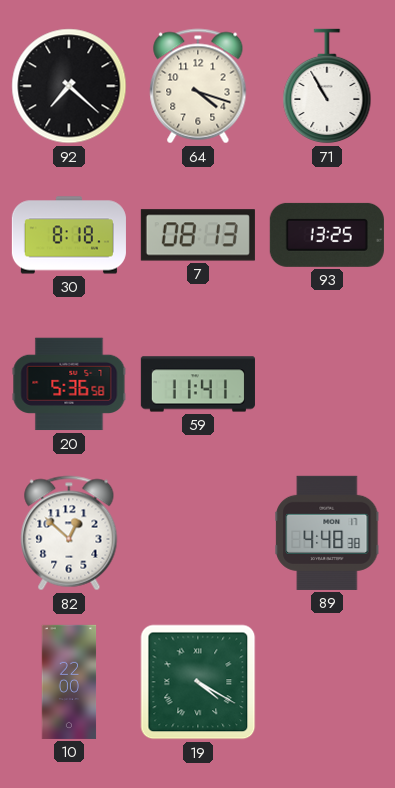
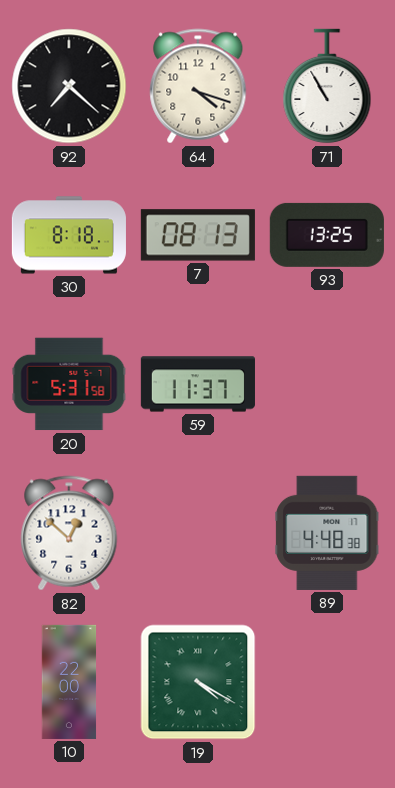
20: 5:36 -> 5:31
59: 11:41 -> 11:37
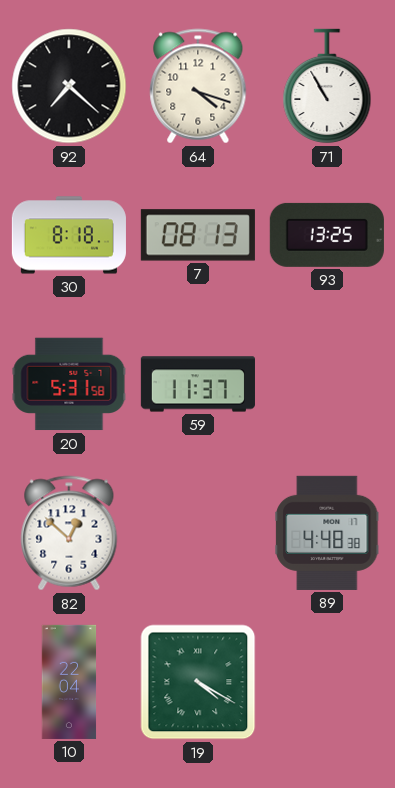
10: 22:00 -> 22:04
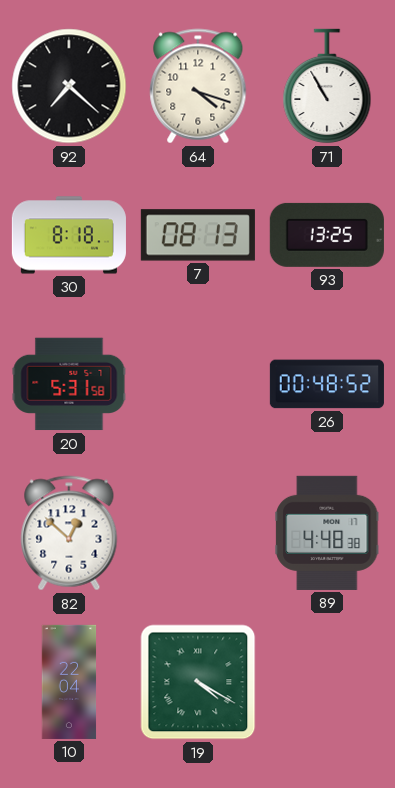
59: 11:37 -> none
26: none -> 00:48
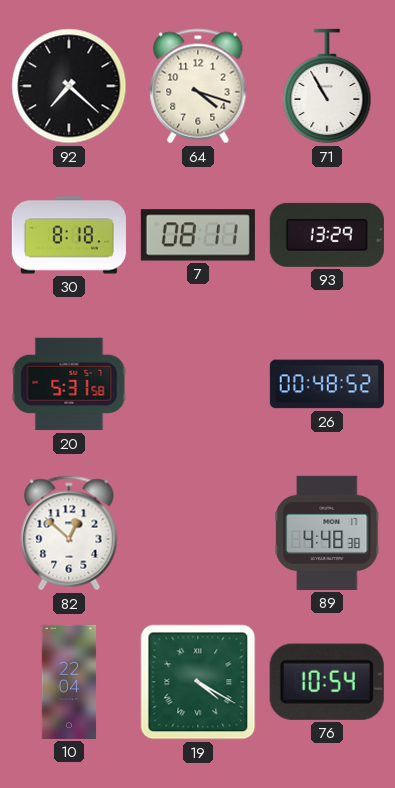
7: 08:13 -> 08:11
93: 13:25 -> 13:29
76: none -> 10:54
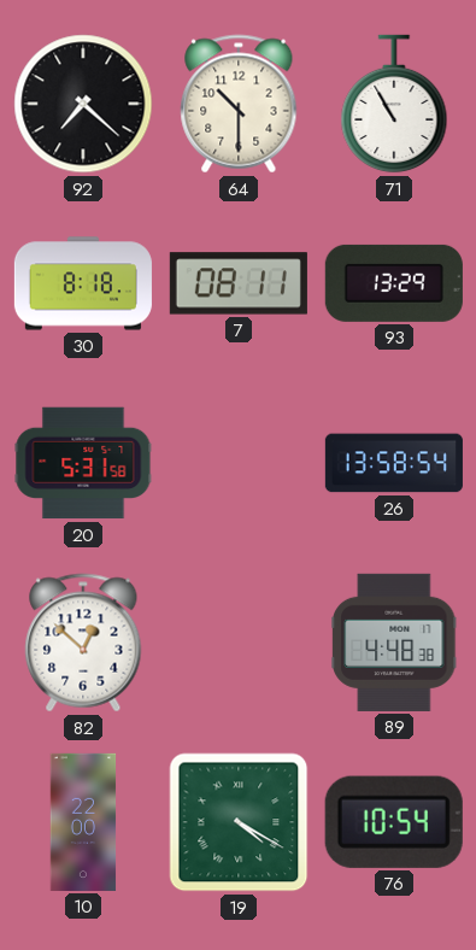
64: 4:18 -> 10:30
26: 00:48 -> 13:58
10: 22:04 -> 22:00
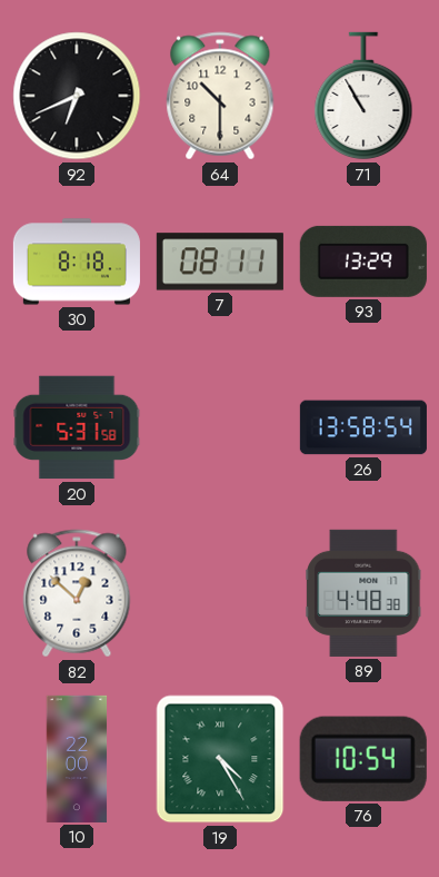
92: 7:22 -> 6:41
19: 4:20 -> 4:25
